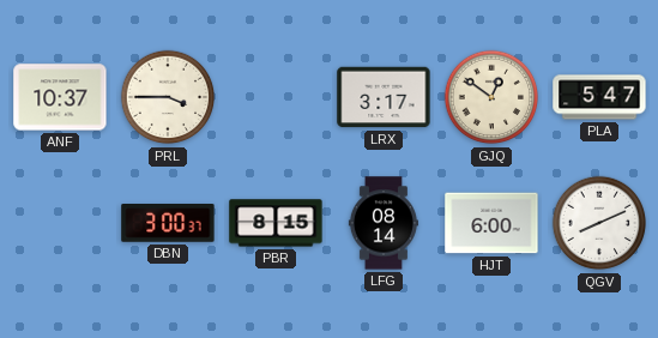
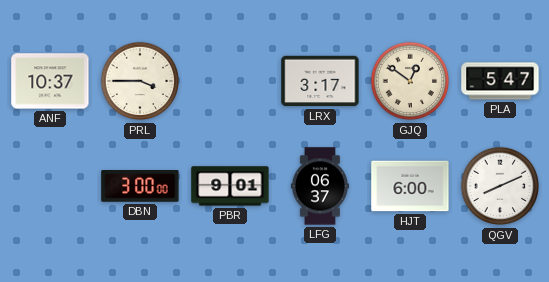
DBN: 3:00:37 -> 3:00:00
PBR: 8:15 -> 9:01
LFG: 08:14 -> 06:37
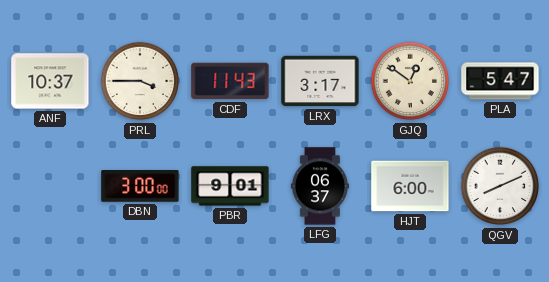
CDF: none -> 11:43
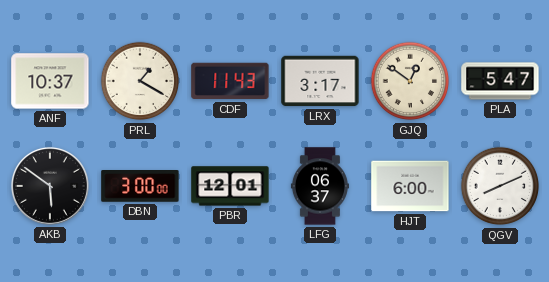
PRL: 3:45 -> 1:20
AKB: none -> 5:51
PBR: 9:01 -> 12:01
